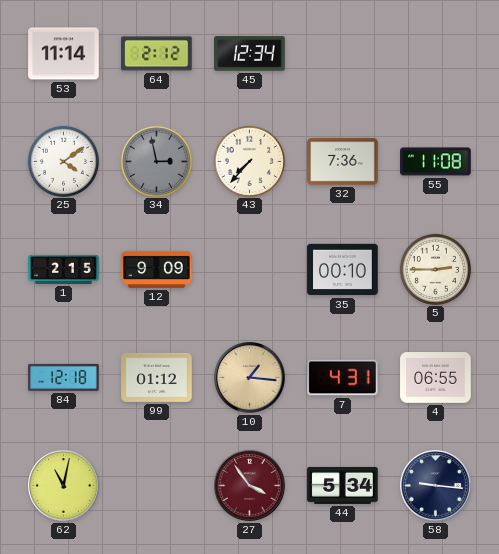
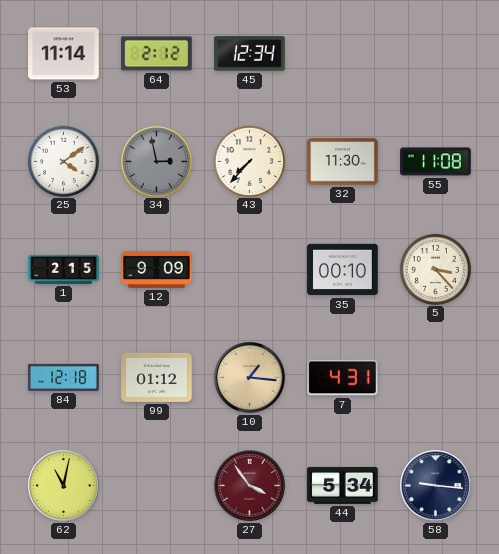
32: 7:36 -> 11:30
5: 2:45 -> 3:23
4: 06:55 -> none
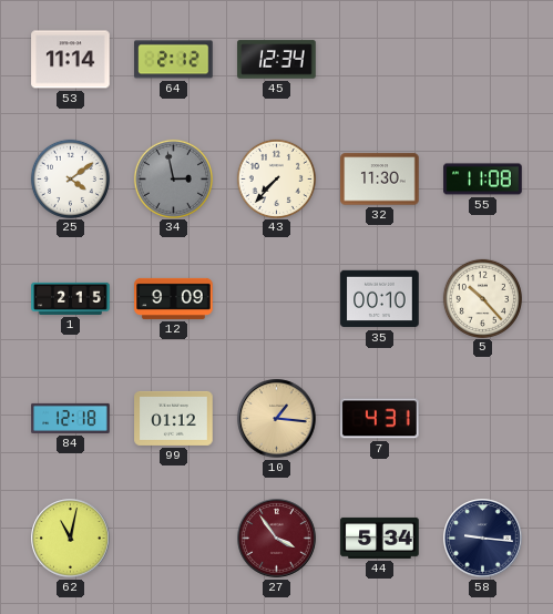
5: 3:23 -> 10:23
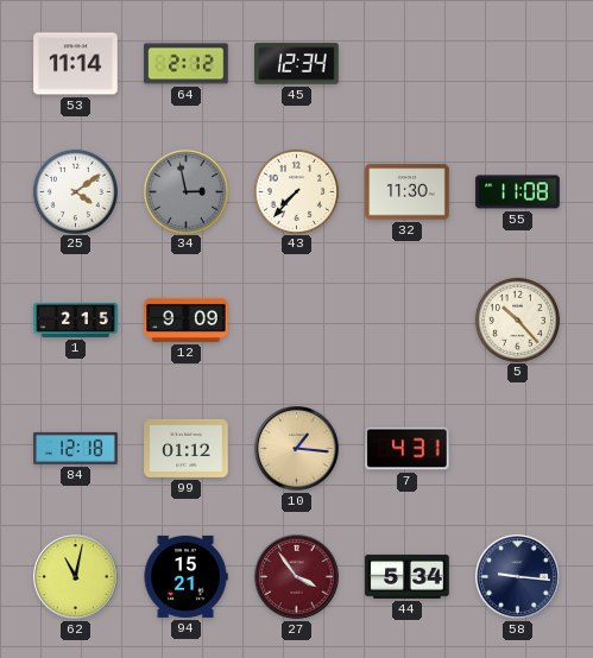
35: 00:10 -> none
94: none -> 15:21
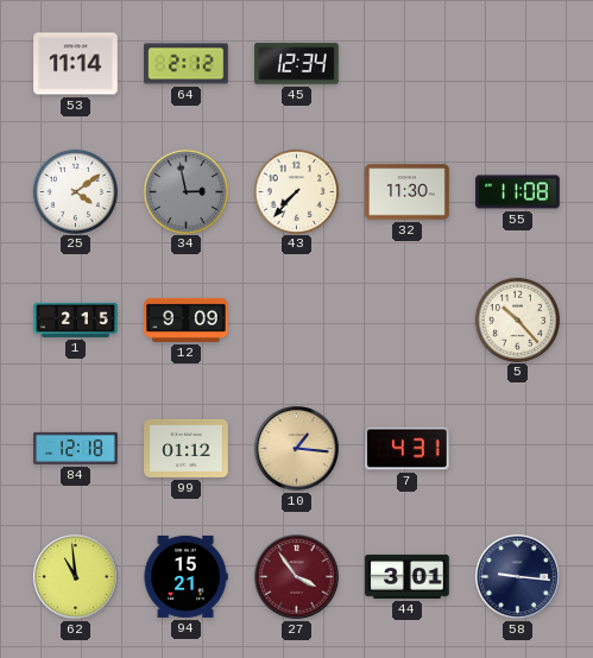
62: 11:02 -> 10:59
44: 5:34 -> 3:01
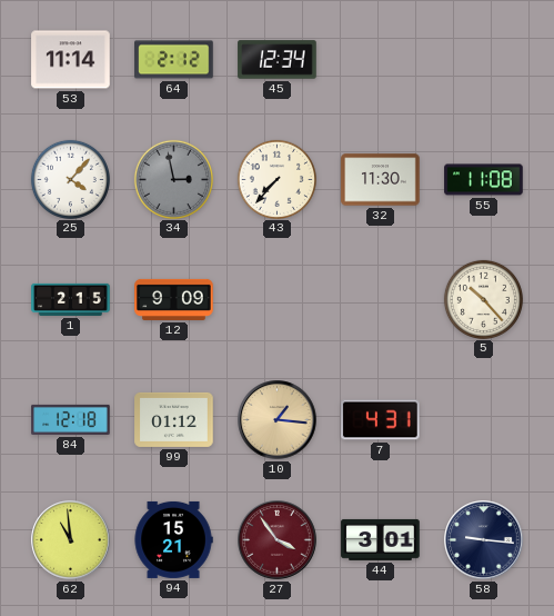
25: 4:09 -> 4:07
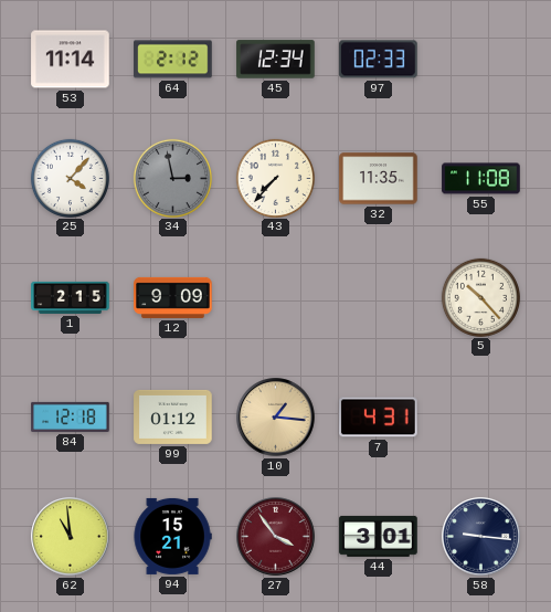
97: none -> 02:33
32: 11:30 -> 11:35
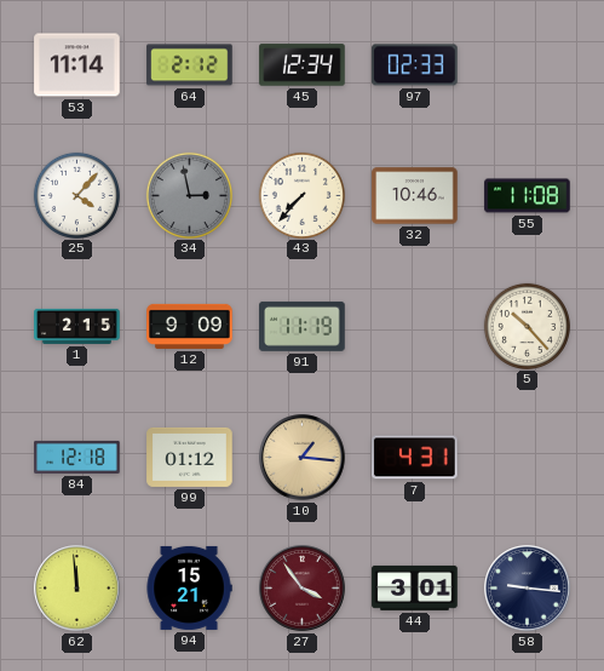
32: 11:35 -> 10:46
91: none -> 11:19
62: 10:59 -> 11:59
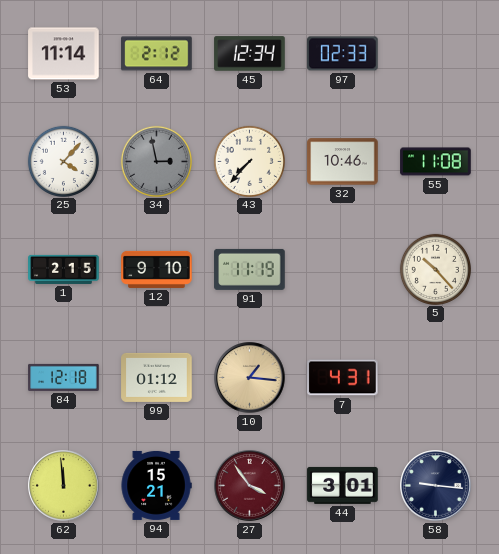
12: 9:09 -> 9:10
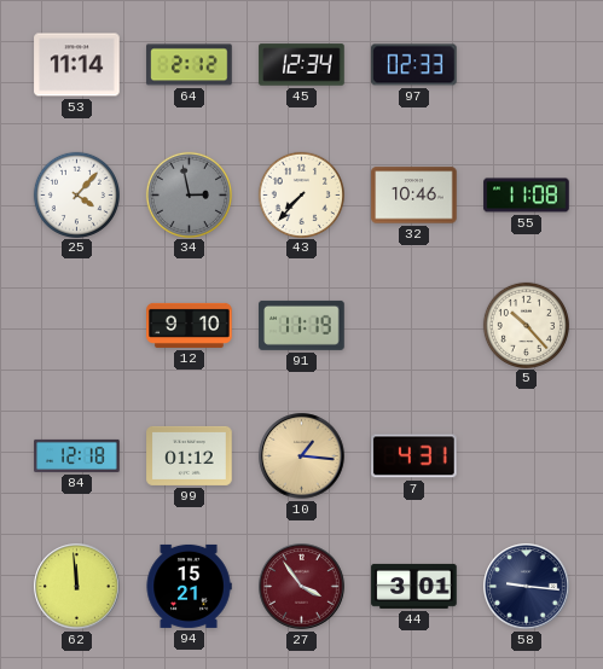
1: 2:15 -> none
